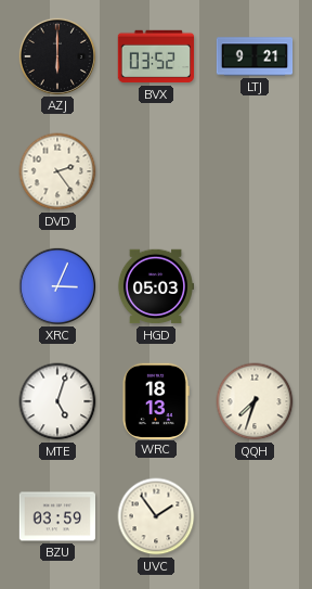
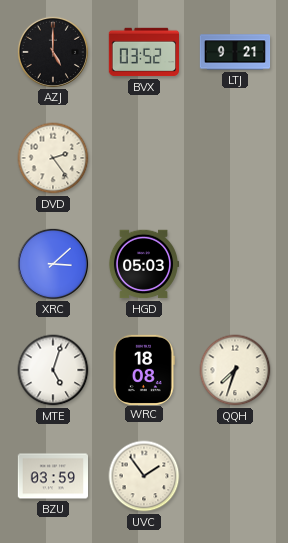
AZJ: 6:00 -> 5:00
XRC: 3:04 -> 3:08
WRC: 18:13 -> 18:08
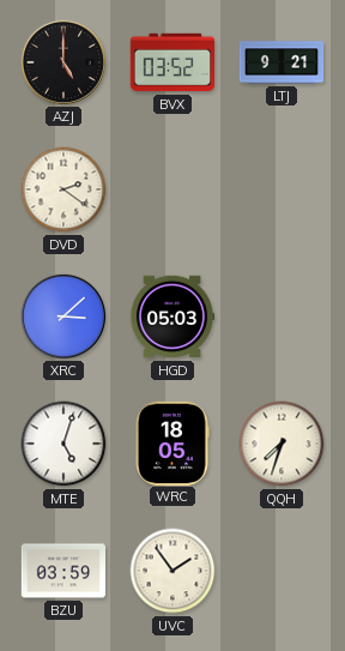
DVD: 2:24 -> 2:21
WRC: 18:08 -> 18:05
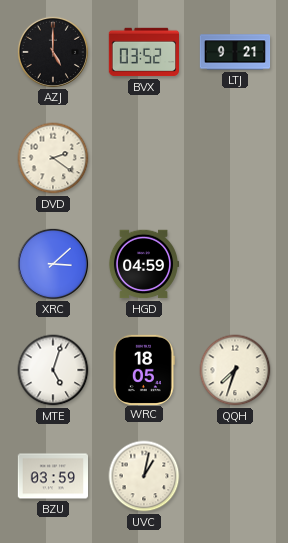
HGD: 05:03 -> 04:59
UVC: 1:54 -> 1:02
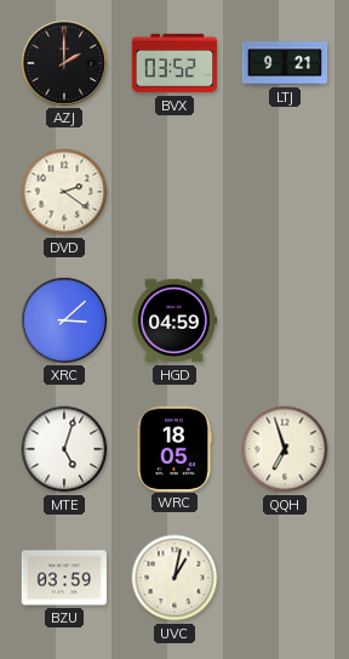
AZJ: 5:00 -> 2:00
QQH: 7:33 -> 6:57
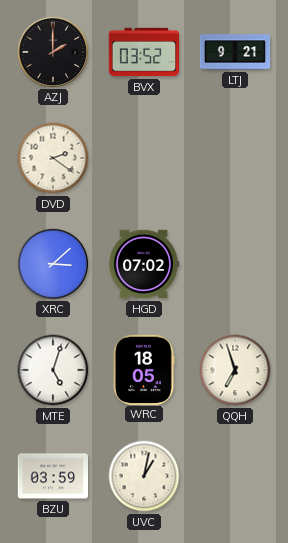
HGD: 04:59 -> 07:02
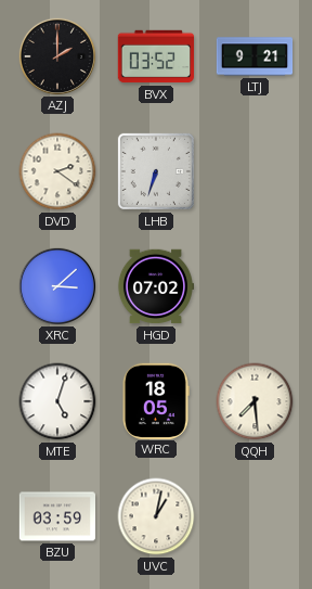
LHB: none -> 6:33
QQH: 6:57 -> 7:29
